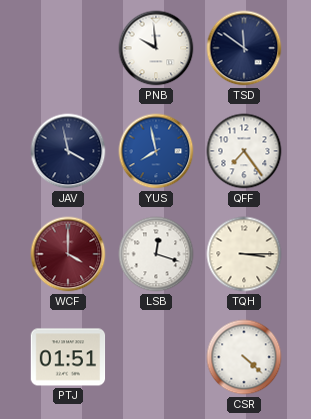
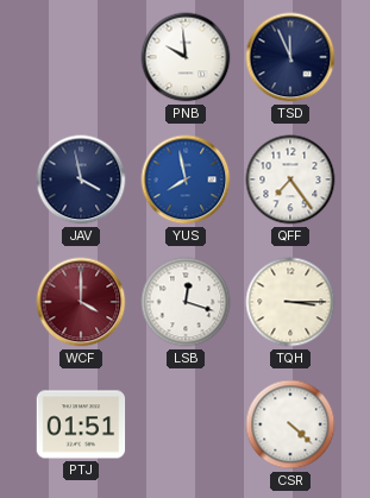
TSD: 11:51 -> 11:56
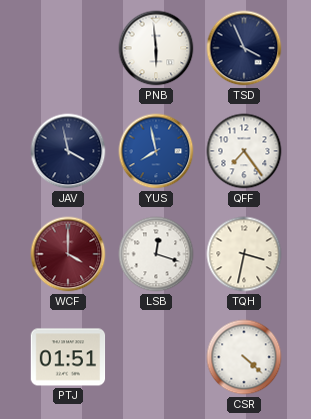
PNB: 9:59 -> 5:59
TSD: 11:56 -> 3:56
TQH: 3:15 -> 3:32
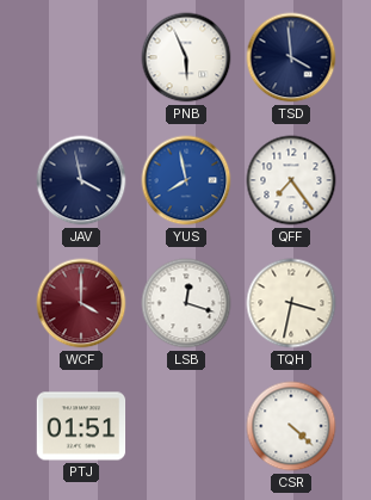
PNB: 5:59 -> 5:56
TSD: 3:56 -> 3:59
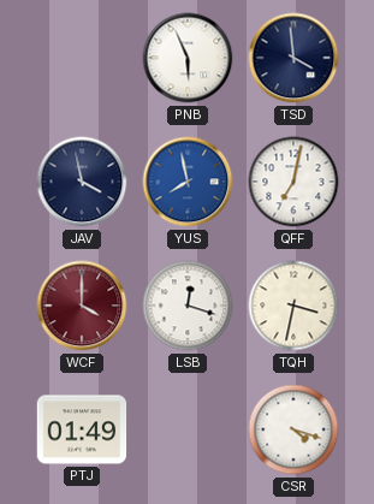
QFF: 7:24 -> 7:02
PTJ: 01:51 -> 01:49
CSR: 4:22 -> 4:18
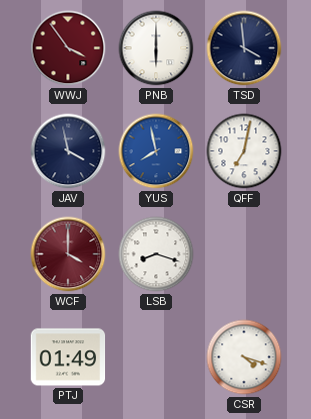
WWJ: none -> 3:54
PNB: 5:56 -> 6:00
LSB: 12:18 -> 8:18
TQH: 3:32 -> none
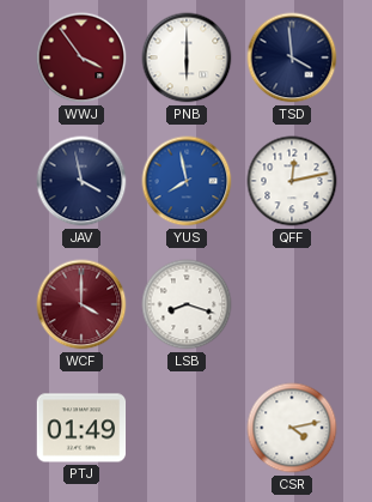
QFF: 7:02 -> 12:13
CSR: 4:18 -> 4:13
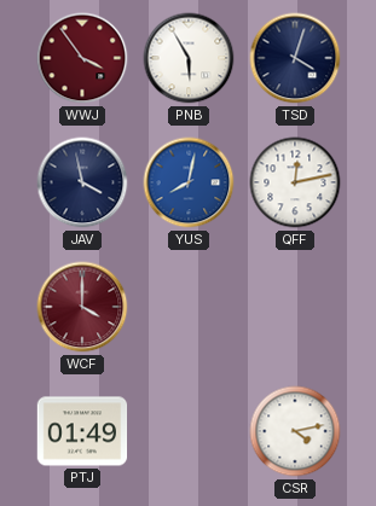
PNB: 6:00 -> 5:55
TSD: 3:59 -> 4:03
YUS: 7:58 -> 8:02
LSB: 8:18 -> none
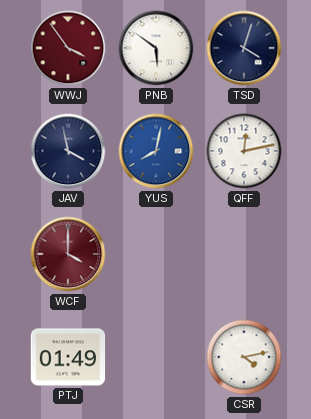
PNB: 5:55 -> 5:51
